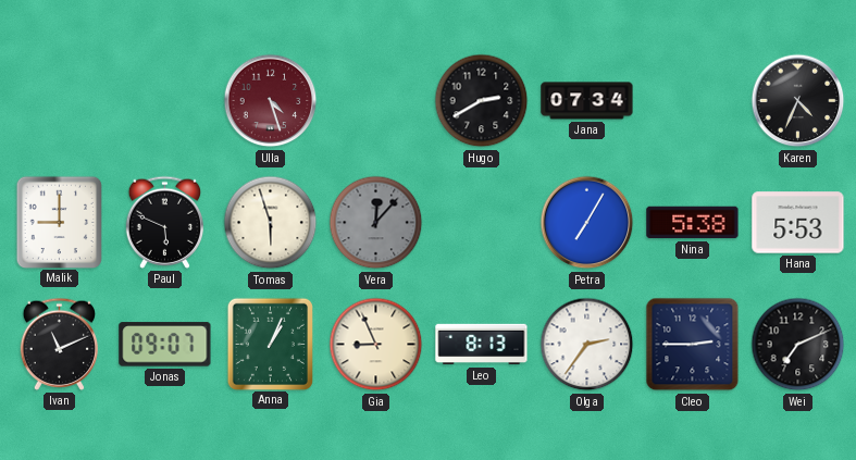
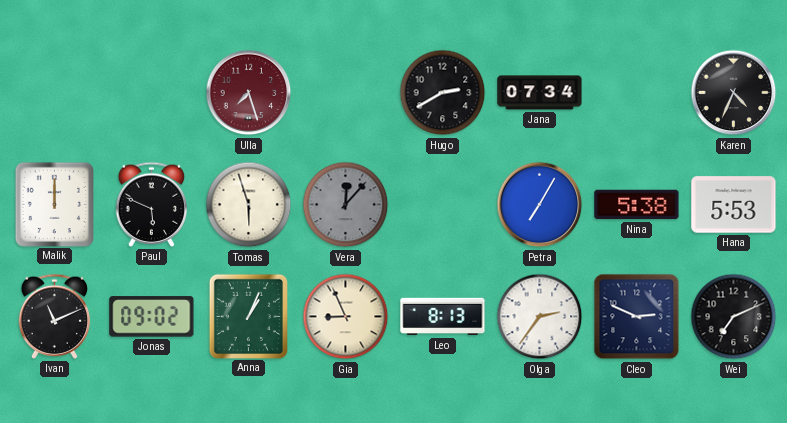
Ulla: 4:27 -> 7:27
Malik: 9:00 -> 12:00
Jonas: 09:07 -> 09:02
Cleo: 2:45 -> 2:49
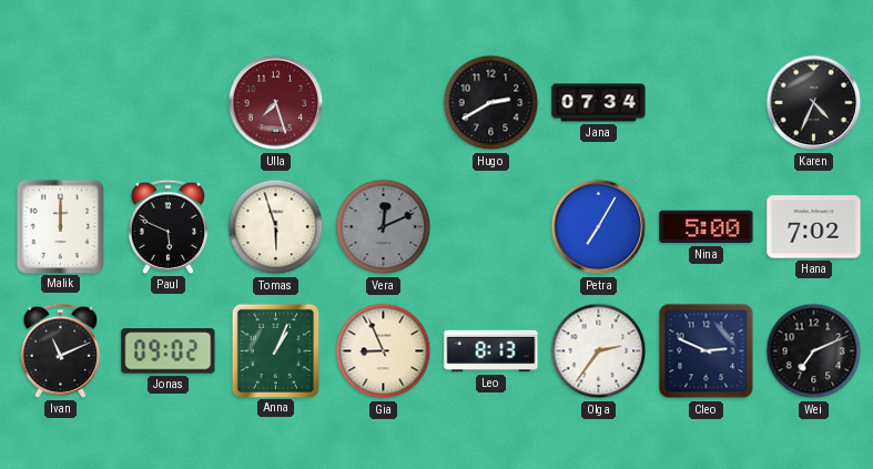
Vera: 12:07 -> 12:11
Nina: 5:38 -> 5:00
Hana: 5:53 -> 7:02
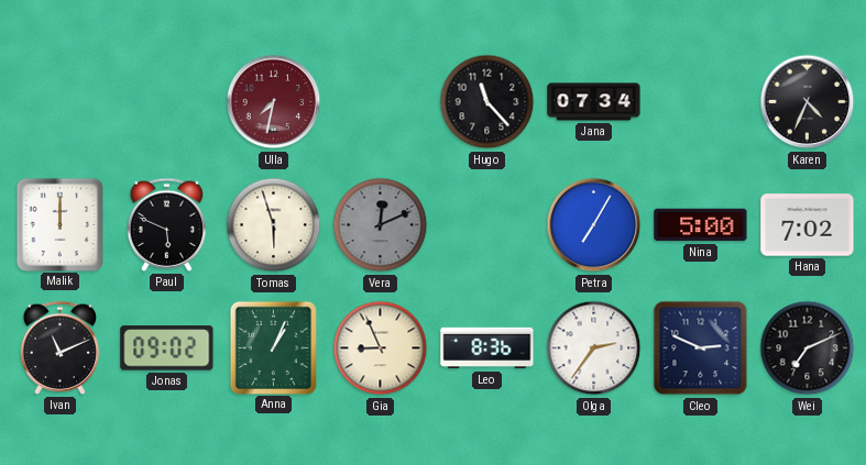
Ulla: 7:27 -> 7:32
Hugo: 2:40 -> 11:23
Leo: 8:13 -> 8:36
